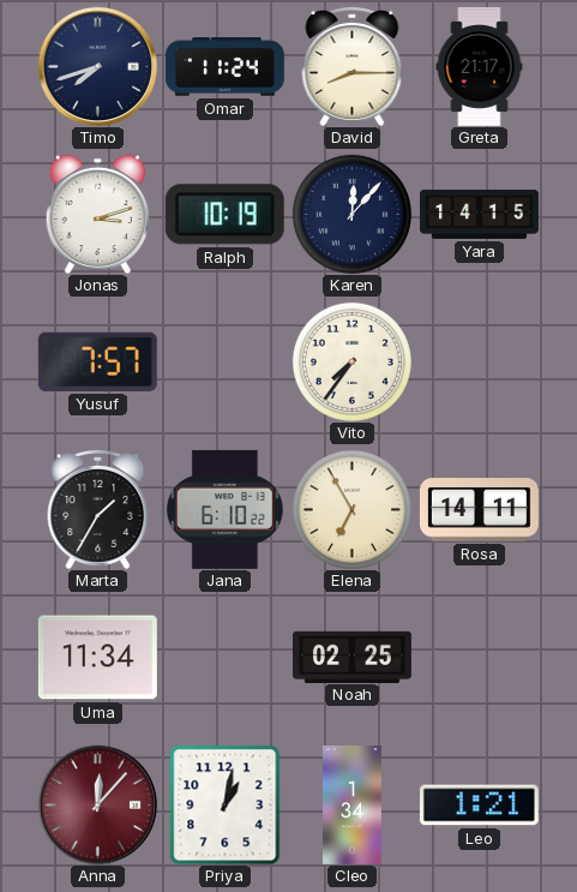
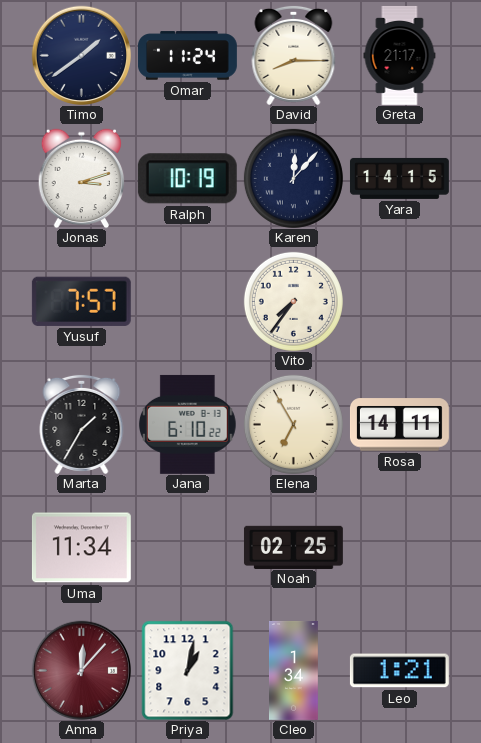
Timo: 7:42 -> 1:39
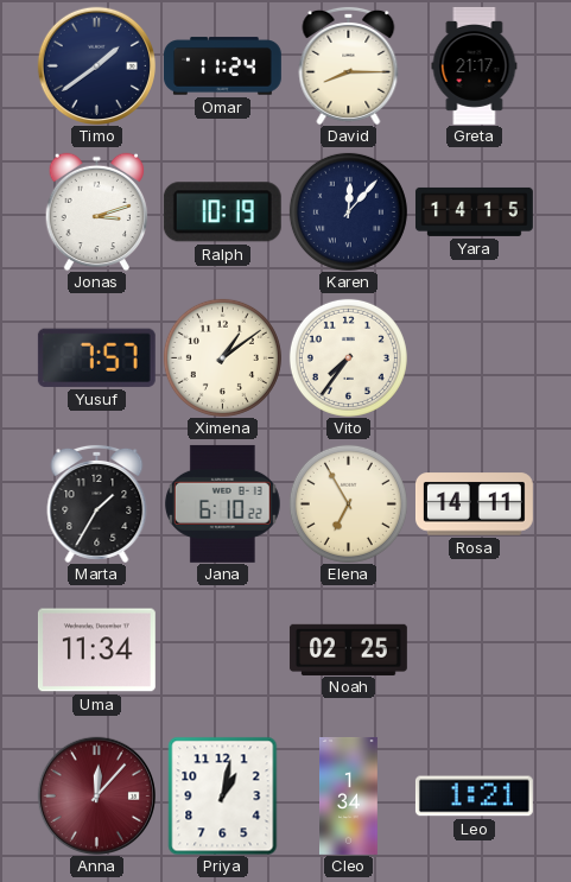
Ximena: none -> 1:09
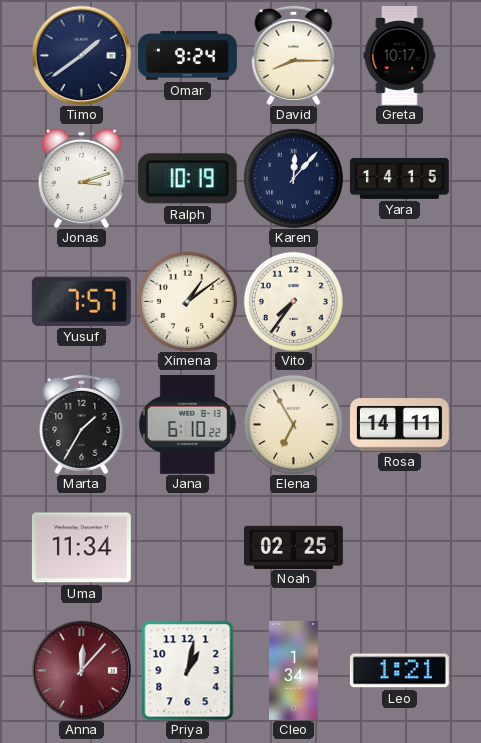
Omar: 11:24 -> 9:24
Greta: 21:17 -> 10:17
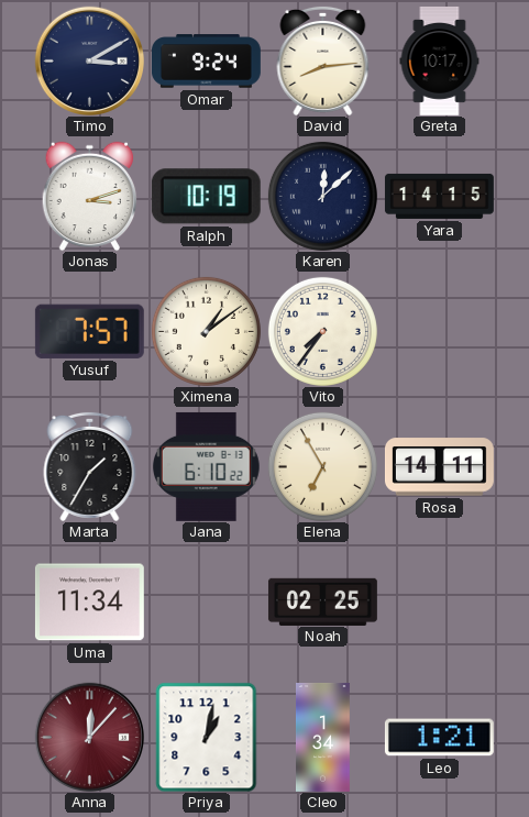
Timo: 1:39 -> 3:10
David: 8:15 -> 8:14
Karen: 12:07 -> 12:08
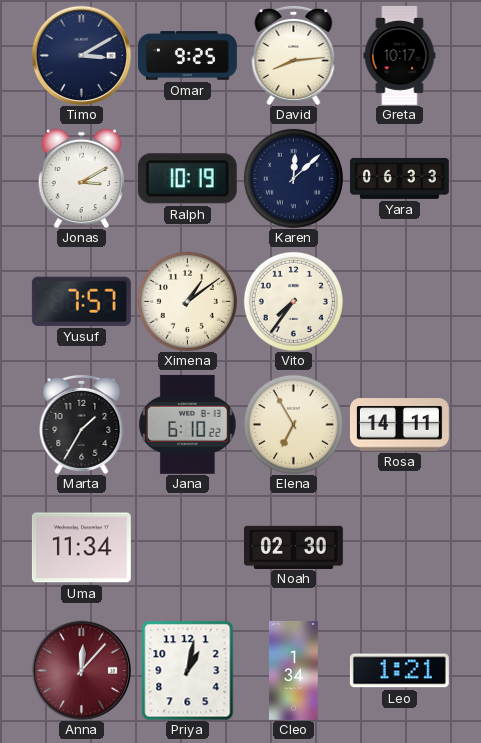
Omar: 9:24 -> 9:25
Jonas: 3:12 -> 3:10
Yara: 14:15 -> 06:33
Noah: 02:25 -> 02:30
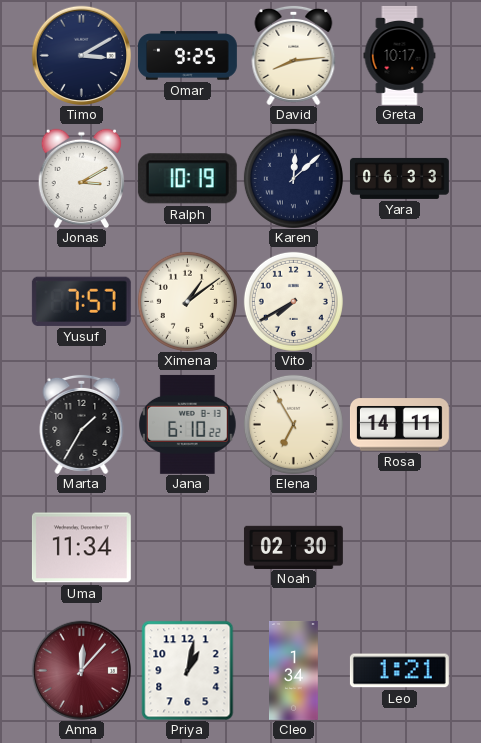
Vito: 7:36 -> 7:40
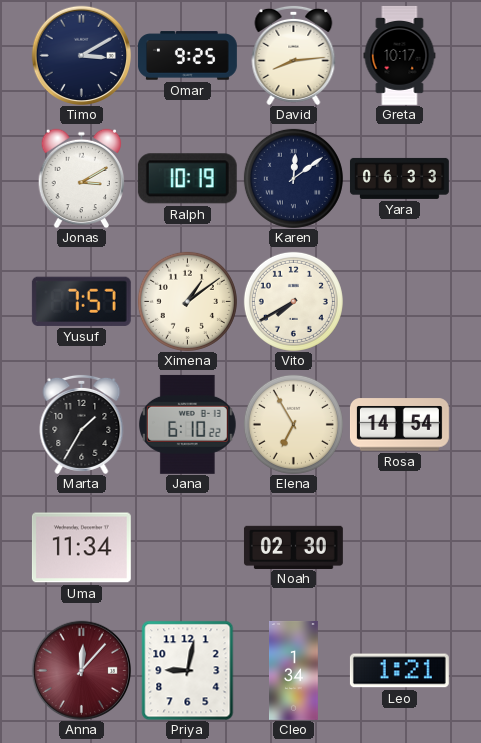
Karen: 12:08 -> 12:09
Rosa: 14:11 -> 14:54
Priya: 1:02 -> 9:02
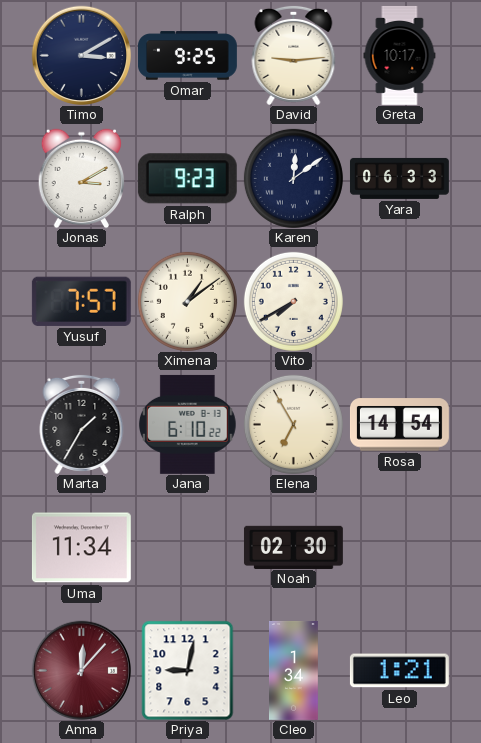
David: 8:14 -> 9:14
Ralph: 10:19 -> 9:23
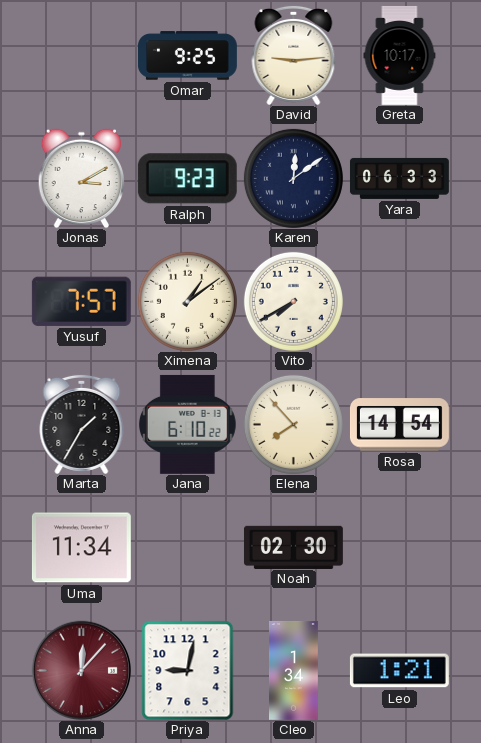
Timo: 3:10 -> none
Elena: 6:55 -> 7:53
